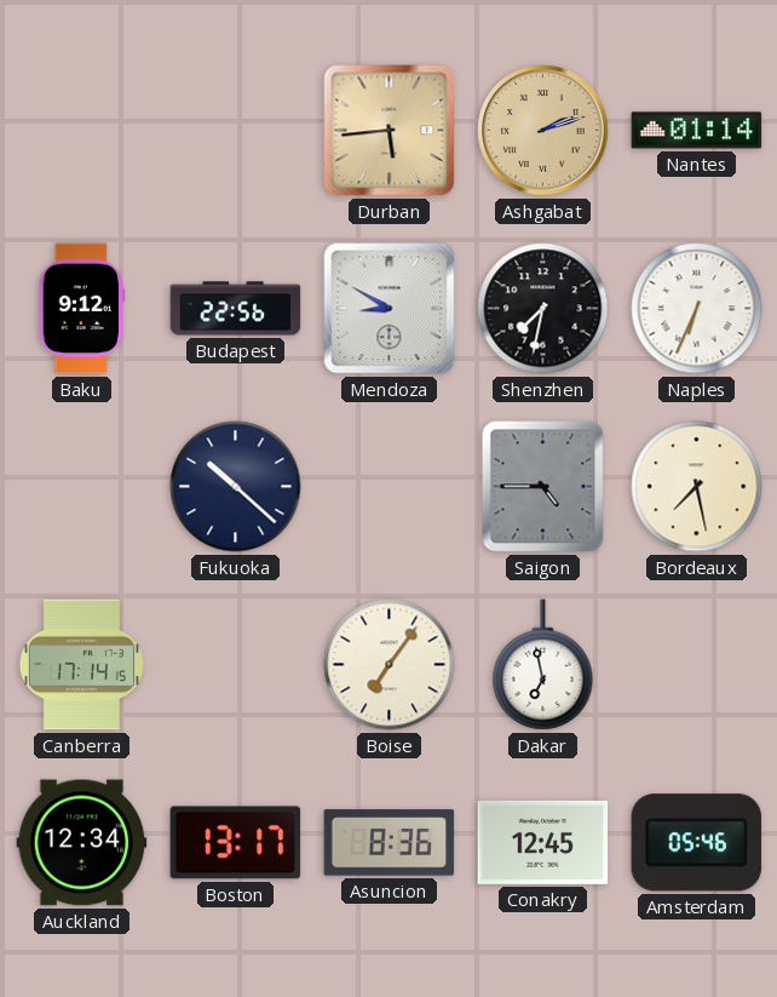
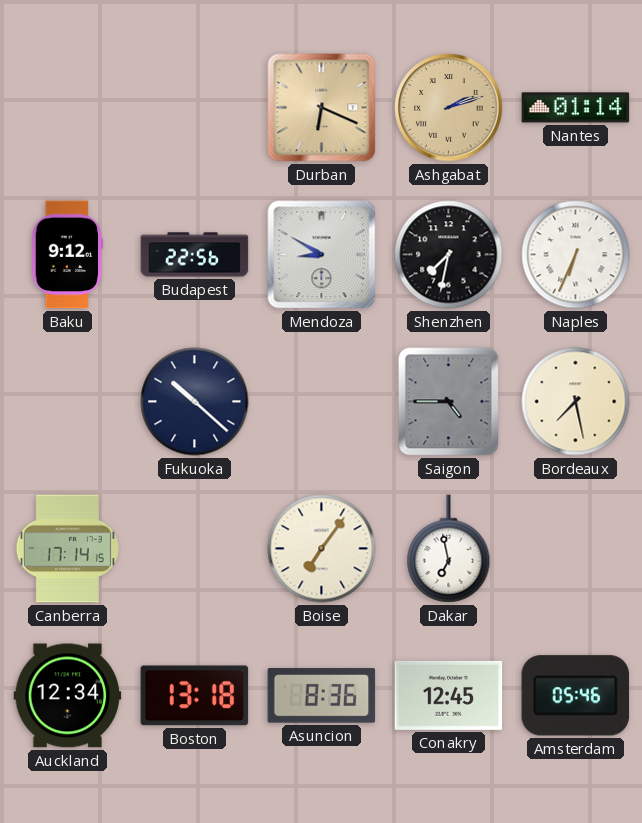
Durban: 5:44 -> 6:19
Boston: 13:17 -> 13:18
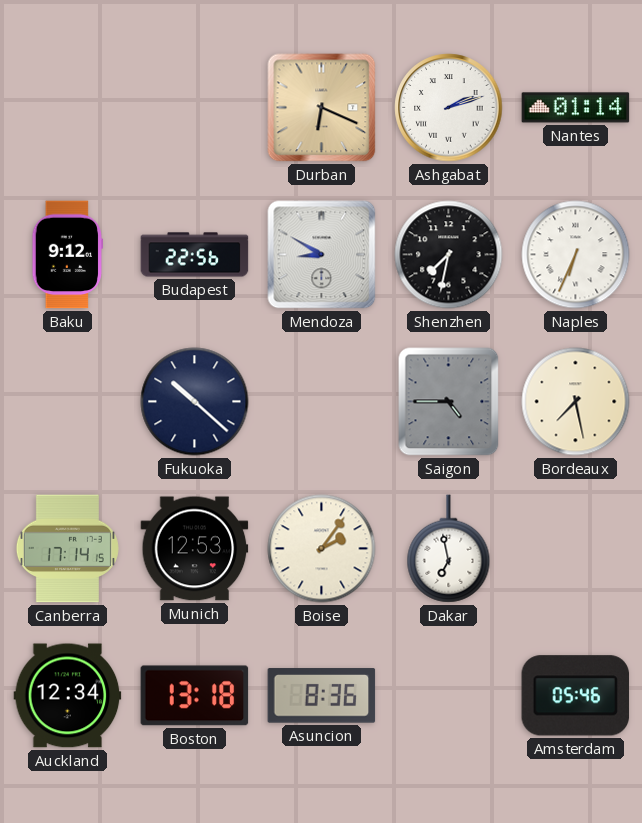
Ashgabat dial: champagne -> white
Munich: none -> 12:53
Boise: 7:06 -> 2:06
Conakry: 12:45 -> none
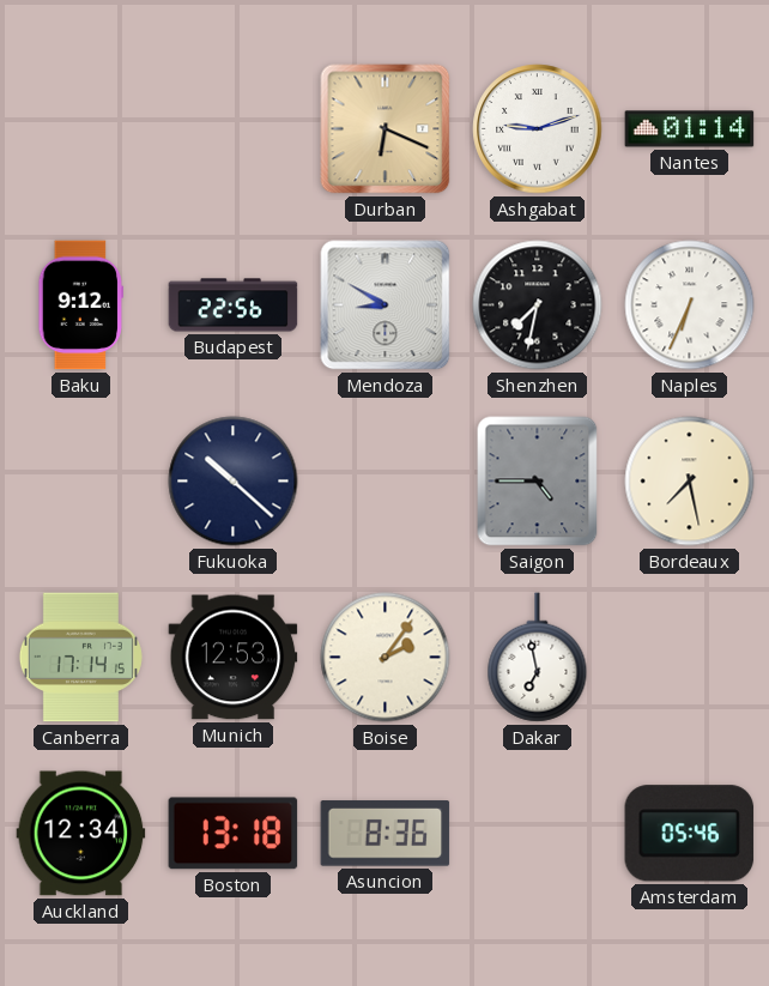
Ashgabat: 2:12 -> 9:12
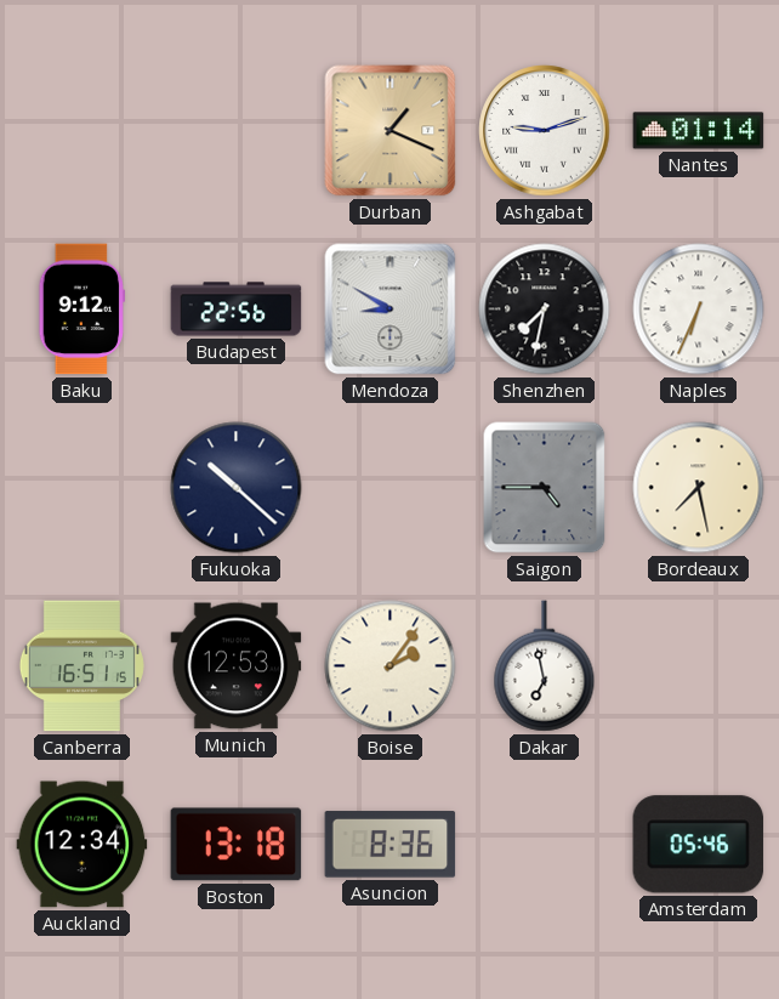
Durban: 6:19 -> 1:19
Canberra: 17:14 -> 16:51
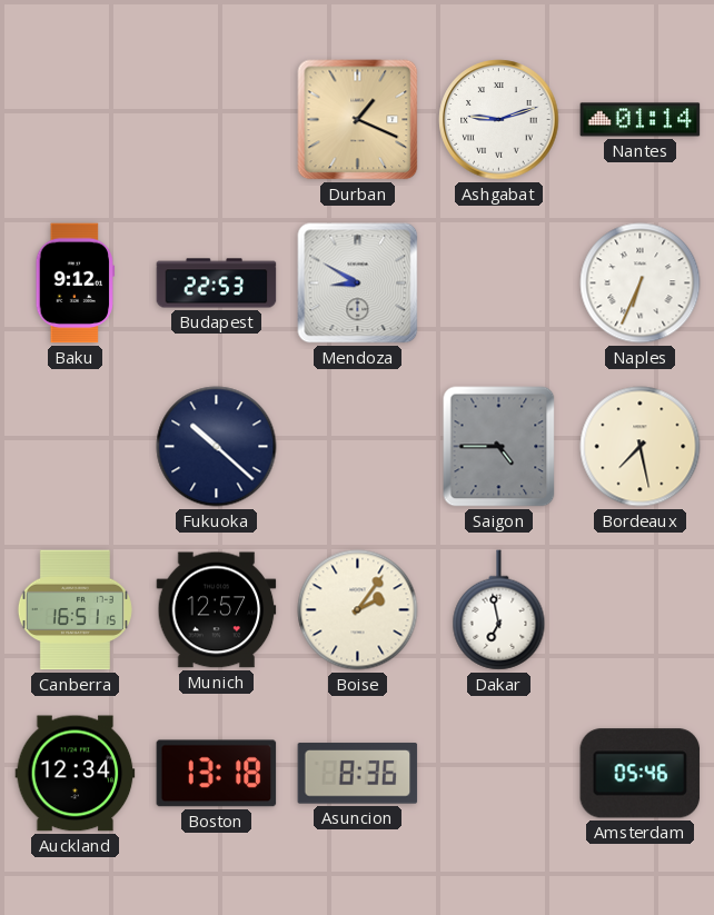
Budapest: 22:56 -> 22:53
Shenzhen: 7:32 -> none
Munich: 12:53 -> 12:57
